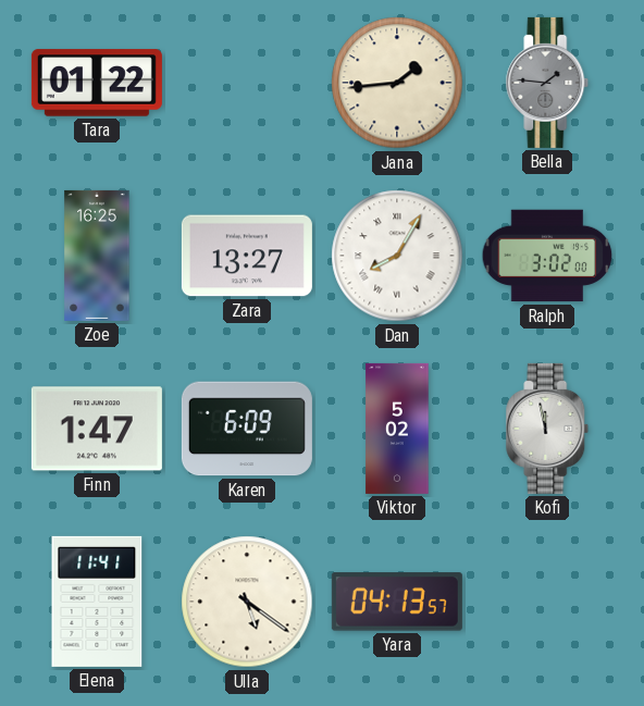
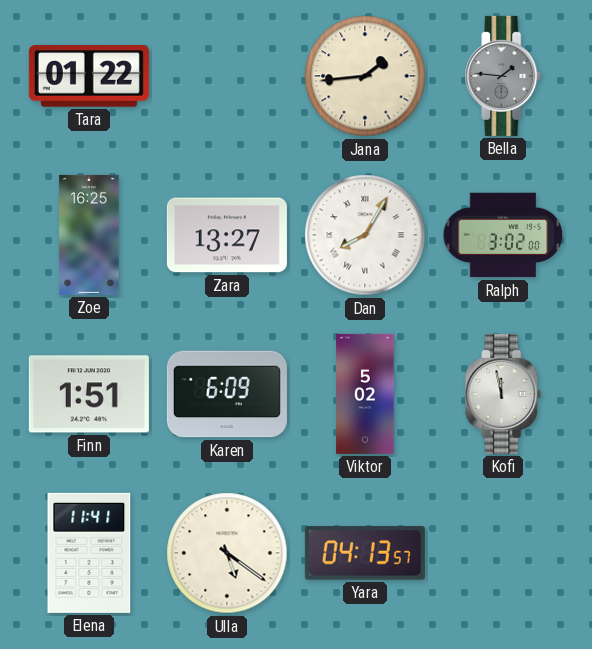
Finn: 1:47 -> 1:51
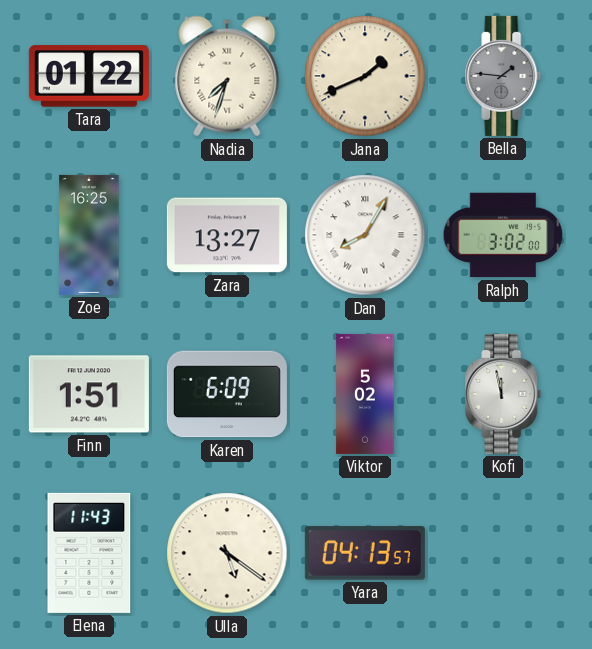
Nadia: none -> 7:33
Jana: 1:44 -> 1:41
Elena: 11:41 -> 11:43
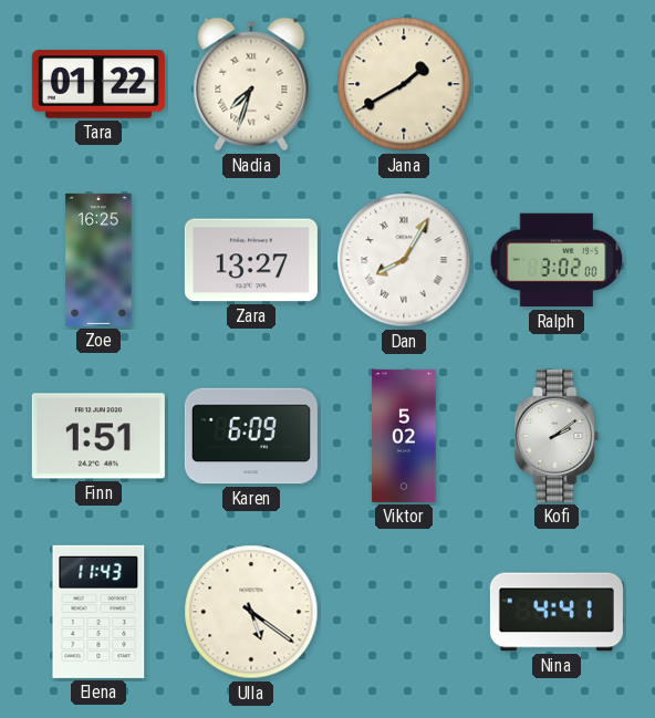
Jana: 1:41 -> 1:40
Bella: 1:46 -> none
Kofi: 11:58 -> 2:09
Yara: 04:13 -> none
Nina: none -> 4:41
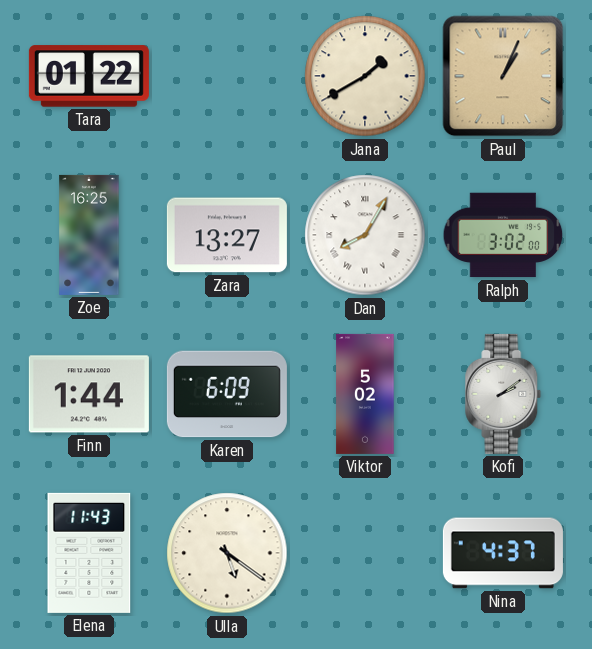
Nadia: 7:33 -> none
Paul: none -> 1:04
Finn: 1:51 -> 1:44
Nina: 4:41 -> 4:37
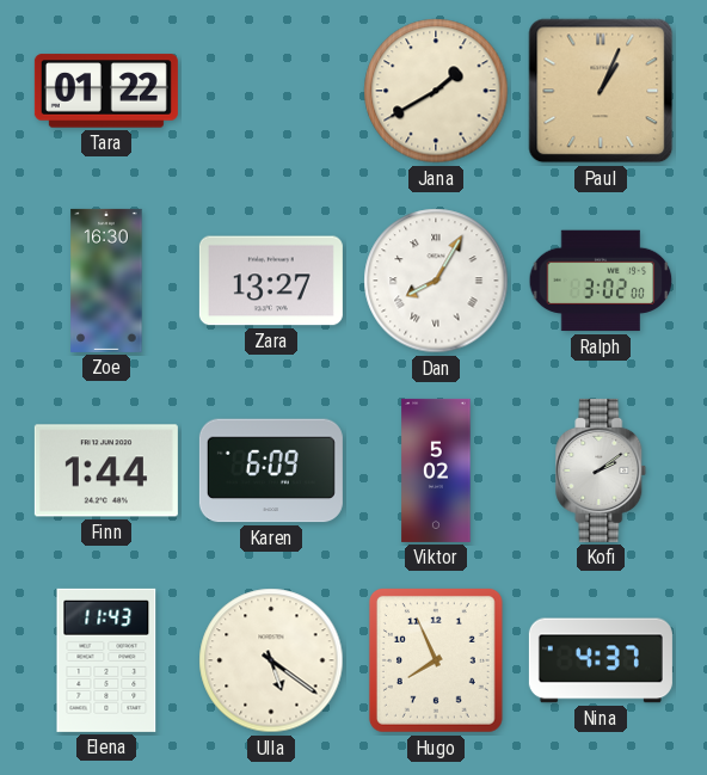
Zoe: 16:25 -> 16:30
Hugo: none -> 7:56
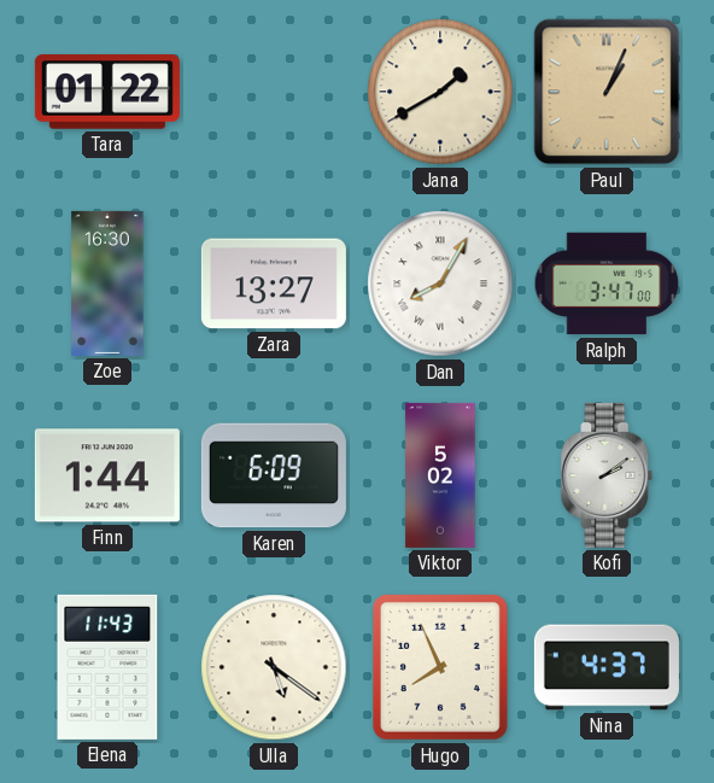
Ralph: 3:02 -> 3:47
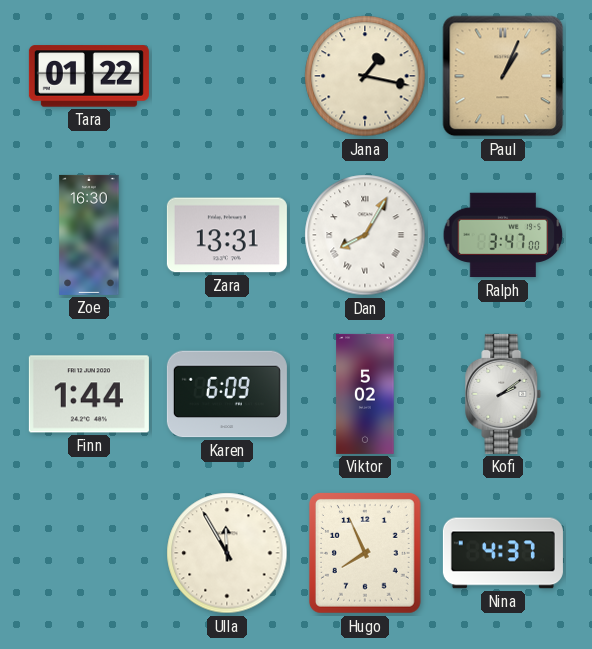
Jana: 1:40 -> 1:17
Zara: 13:27 -> 13:31
Elena: 11:43 -> none
Ulla: 5:21 -> 11:55
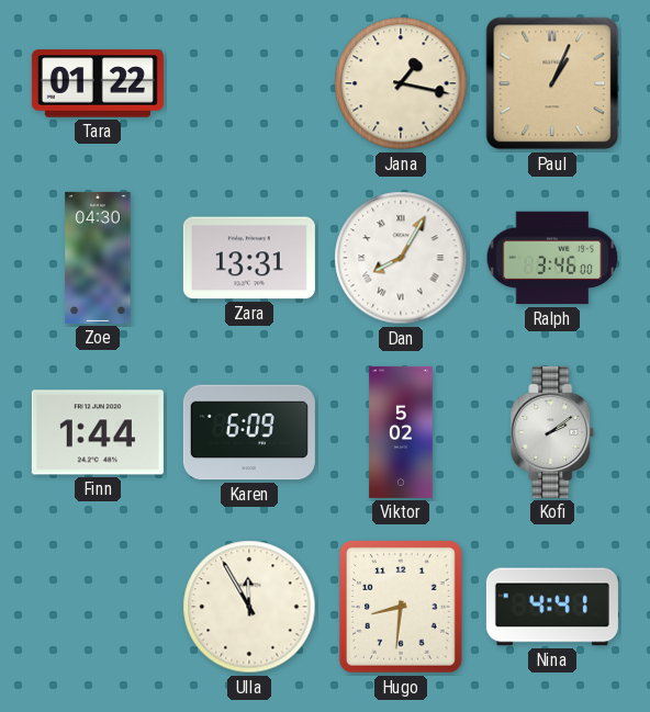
Zoe: 16:30 -> 04:30
Ralph: 3:47 -> 3:46
Hugo: 7:56 -> 8:31
Nina: 4:37 -> 4:41
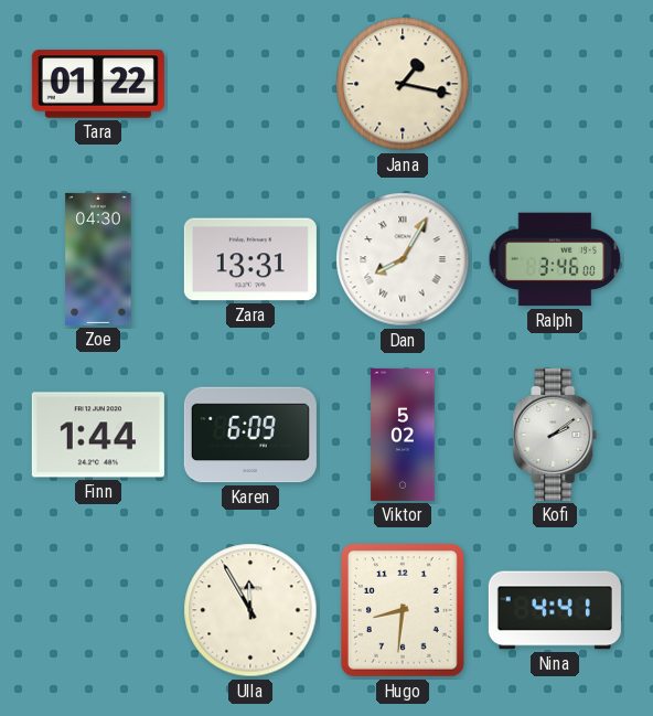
Paul: 1:04 -> none
